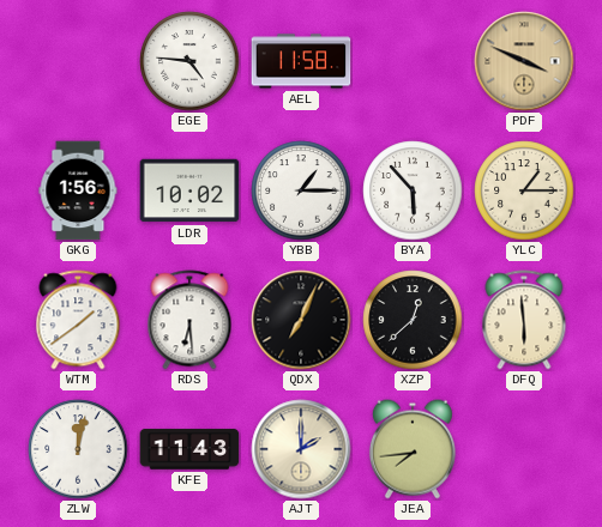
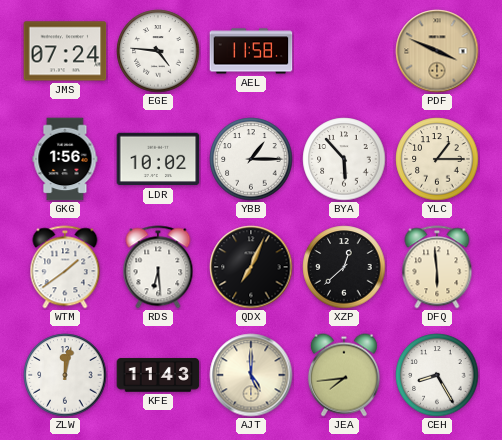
JMS: none -> 07:24
AJT: 2:00 -> 5:00
CEH: none -> 8:25
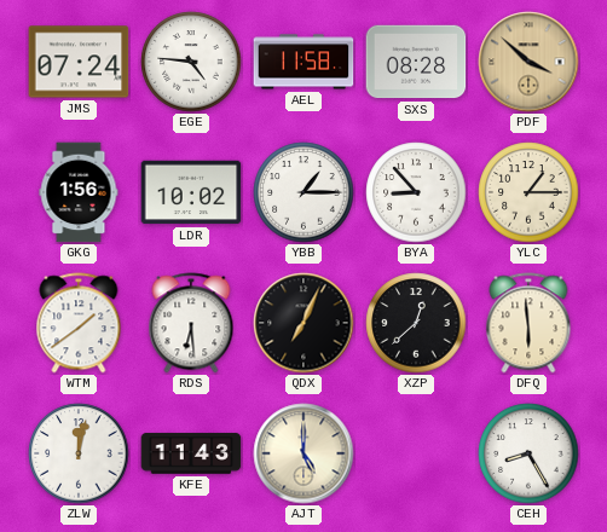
SXS: none -> 08:28
PDF: 3:49 -> 3:52
BYA: 5:53 -> 8:53
JEA: 7:44 -> none
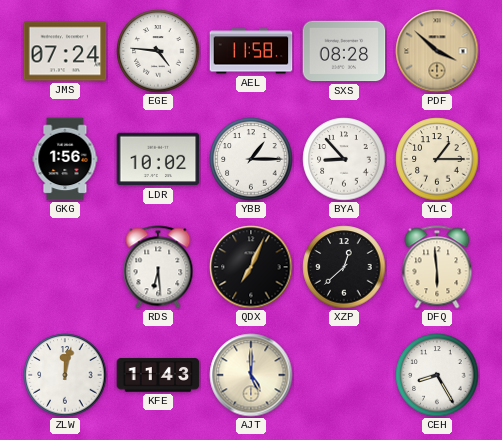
WTM: 1:39 -> none
